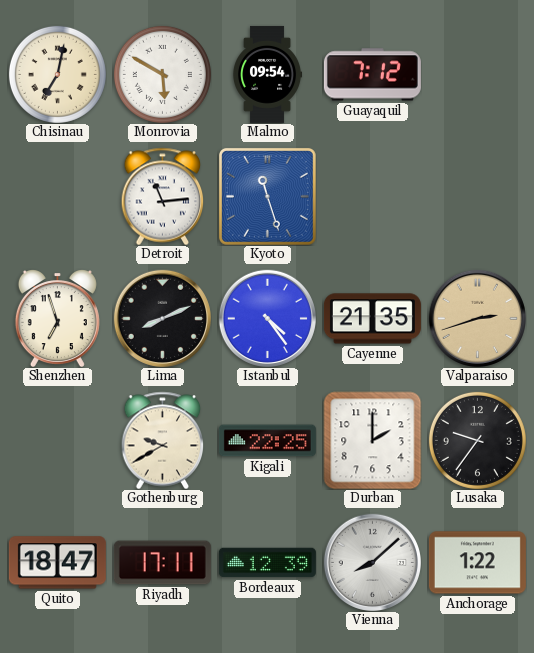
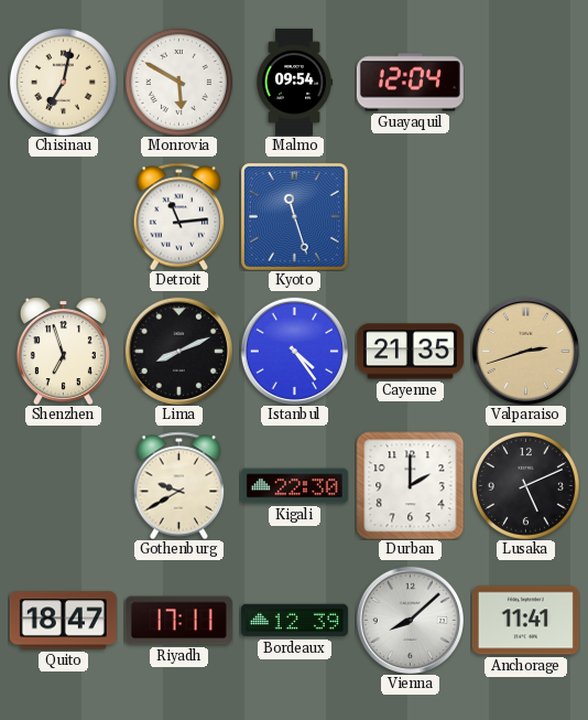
Guayaquil: 7:12 -> 12:04
Kigali: 22:25 -> 22:30
Lusaka: 9:36 -> 5:11
Anchorage: 1:22 -> 11:41
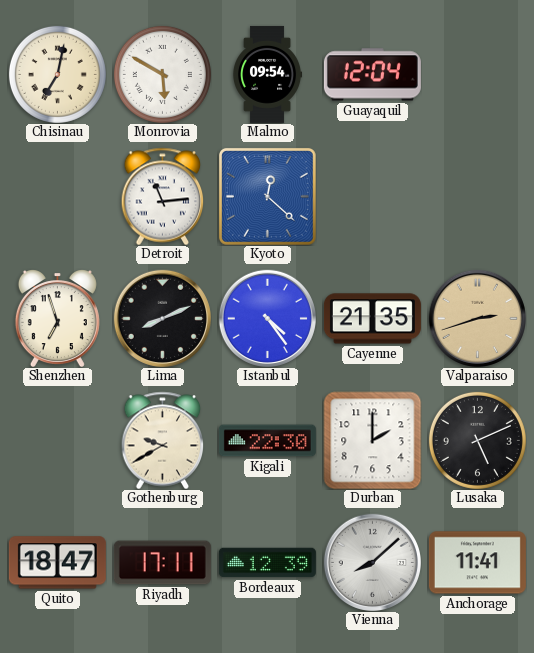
Kyoto: 11:27 -> 12:22
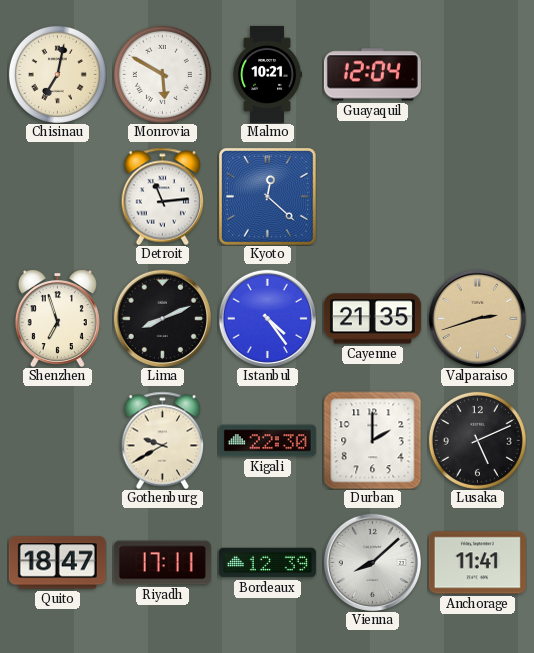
Malmo: 09:54 -> 10:21
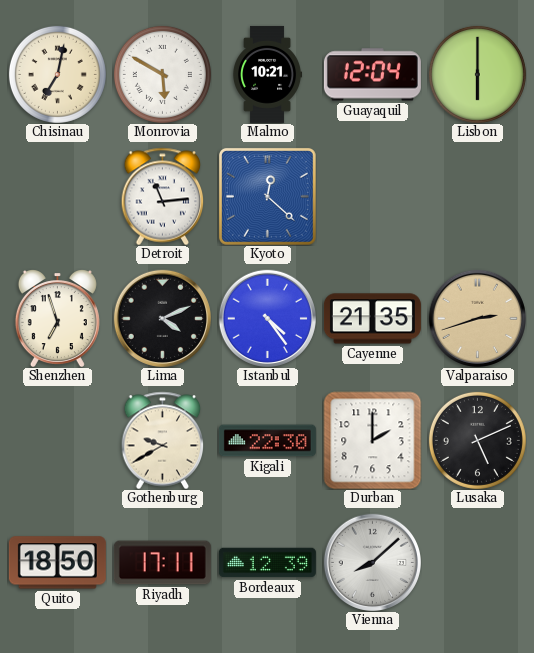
Lisbon: none -> 6:00
Lima: 8:11 -> 4:11
Quito: 18:47 -> 18:50
Anchorage: 11:41 -> none
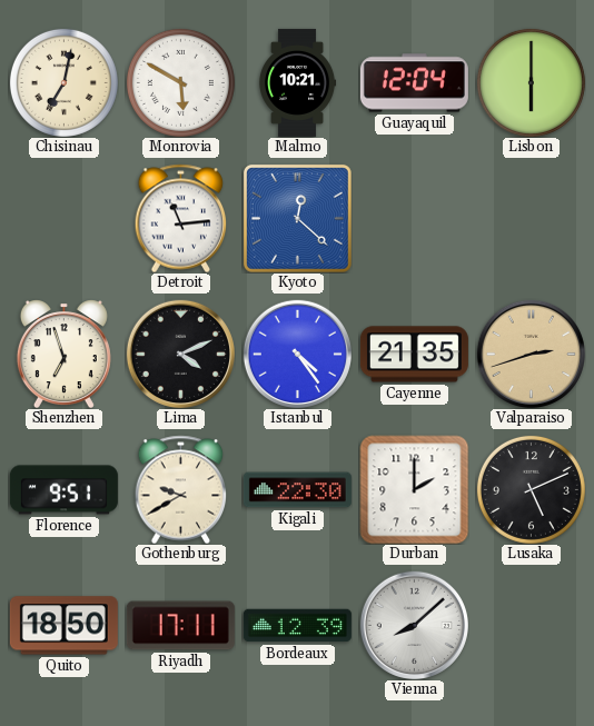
Florence: none -> 9:51
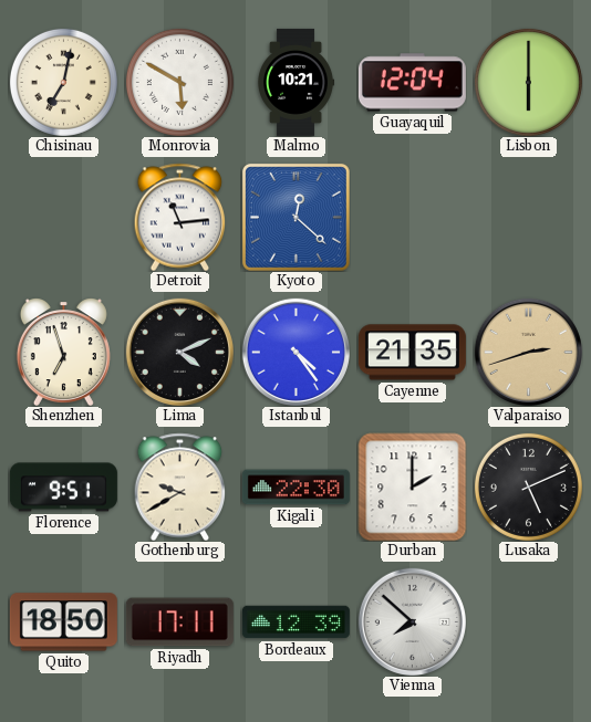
Vienna: 8:08 -> 7:52
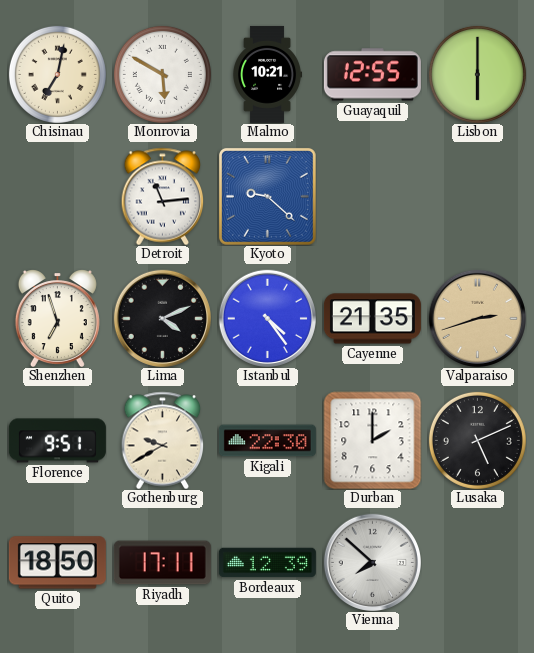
Guayaquil: 12:04 -> 12:55
Kyoto: 12:22 -> 9:22
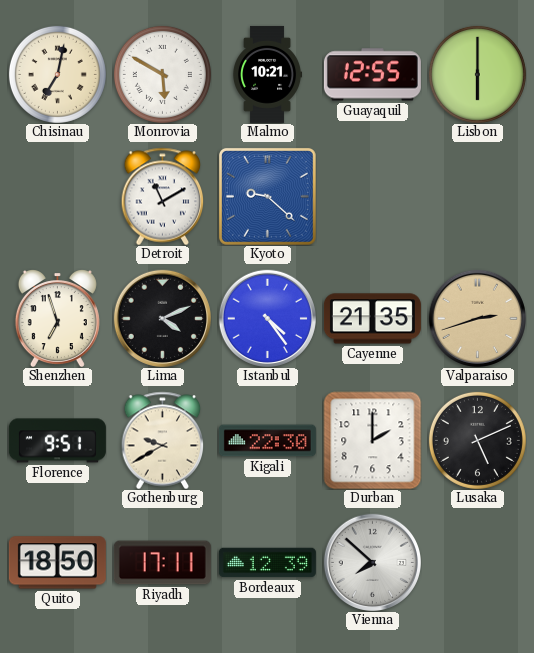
Detroit: 11:14 -> 11:10
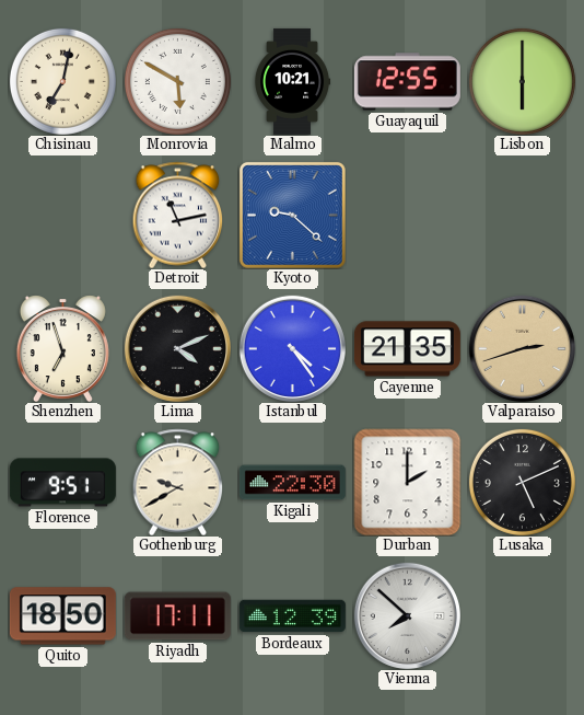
Detroit: 11:10 -> 11:13
